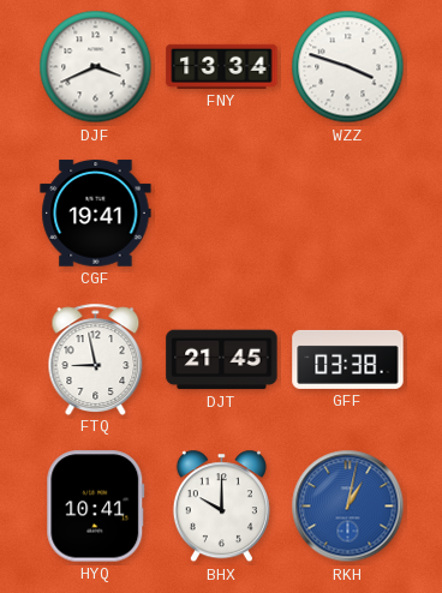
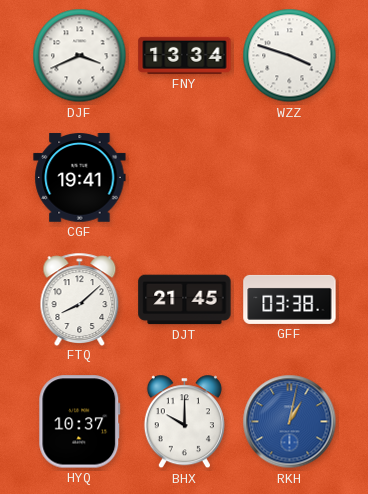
FTQ: 8:58 -> 8:08
HYQ: 10:41 -> 10:37
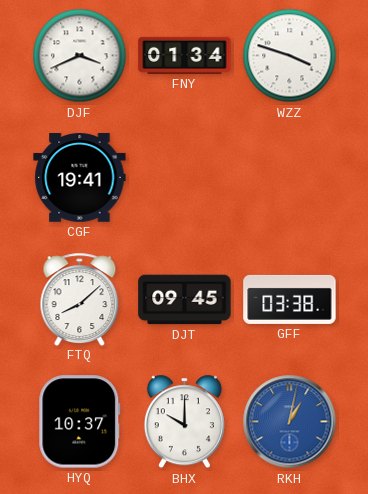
FNY: 13:34 -> 01:34
DJT: 21:45 -> 09:45
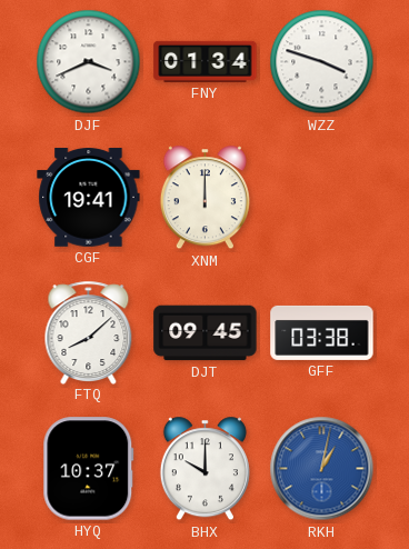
XNM: none -> 12:00
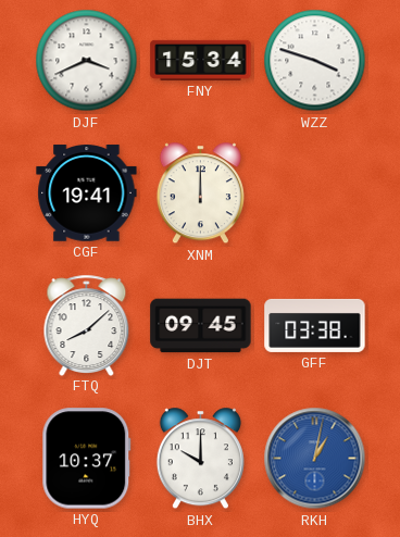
FNY: 01:34 -> 15:34
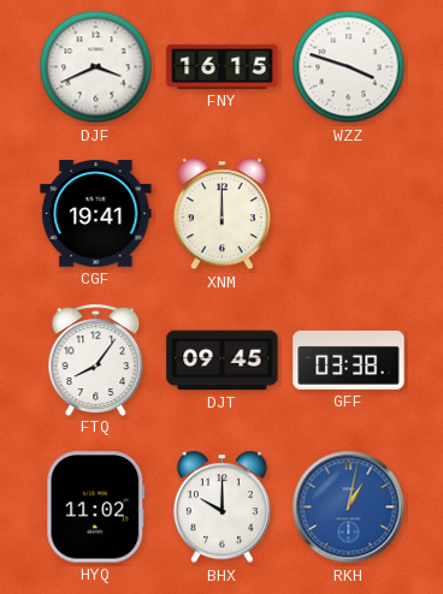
FNY: 15:34 -> 16:15
FTQ: 8:08 -> 8:06
HYQ: 10:37 -> 11:02
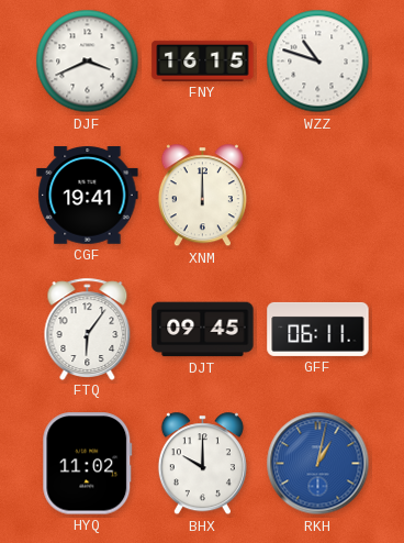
WZZ: 3:48 -> 10:48
FTQ: 8:06 -> 6:06
GFF: 03:38 -> 06:11
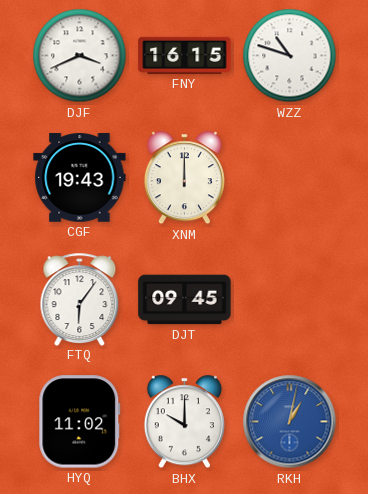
CGF: 19:41 -> 19:43
GFF: 06:11 -> none
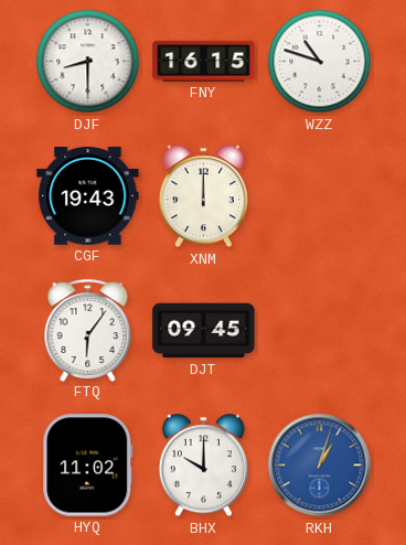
DJF: 3:41 -> 8:30
RKH: 1:02 -> 1:03
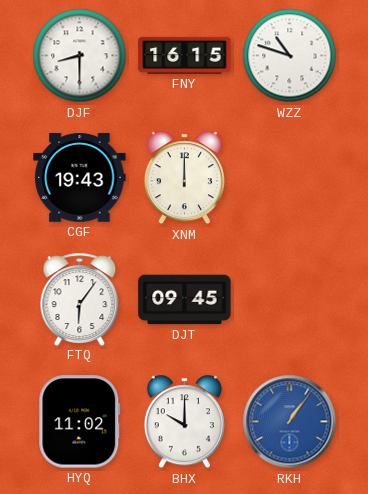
RKH: 1:03 -> 1:06
